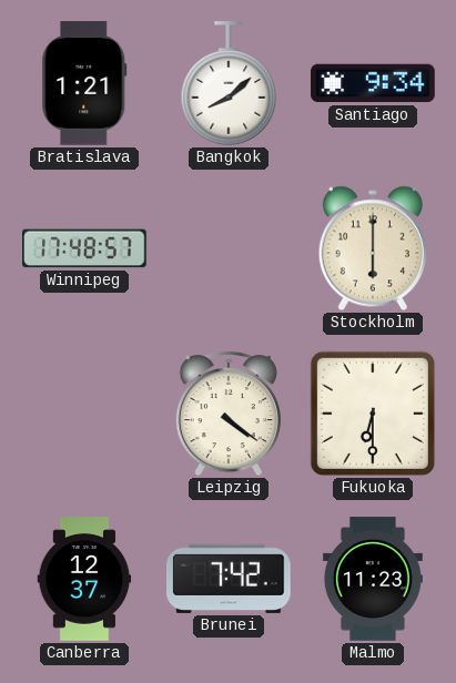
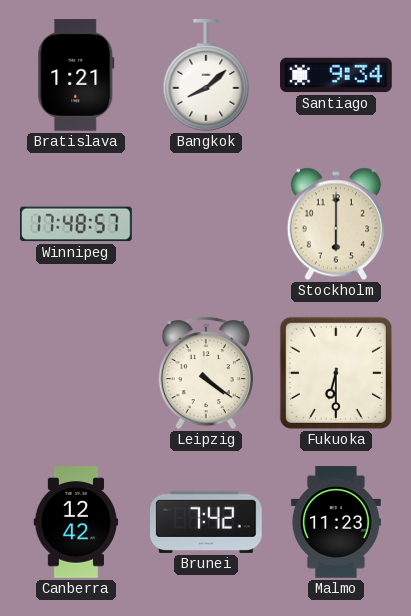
Canberra: 12:37 -> 12:42
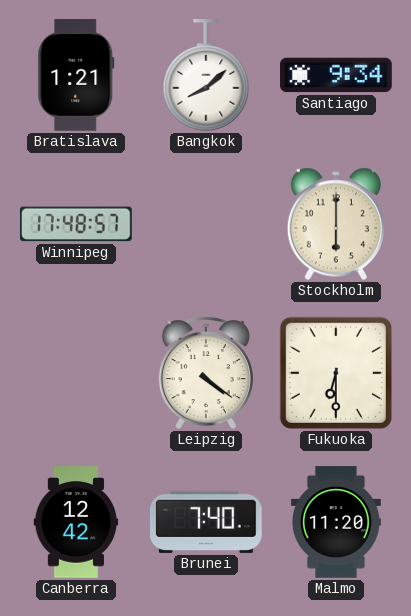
Brunei: 7:42 -> 7:40
Malmo: 11:23 -> 11:20
